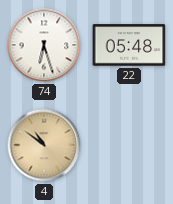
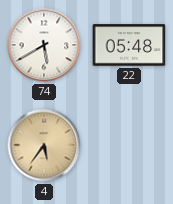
74: 6:27 -> 5:40
4: 10:51 -> 5:36
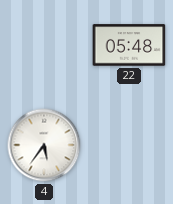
74: 5:40 -> none
4 dial: champagne -> white
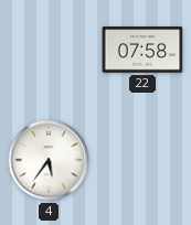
22: 05:48 -> 07:58
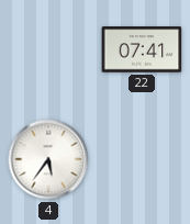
22: 07:58 -> 07:41
